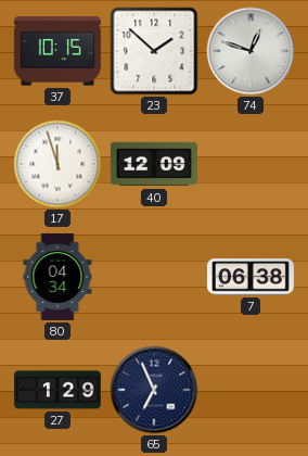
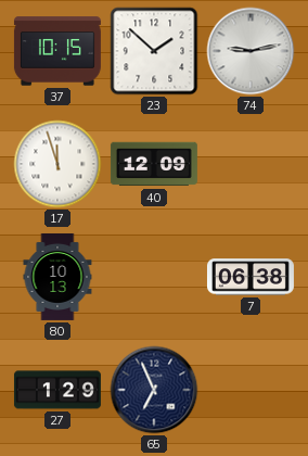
74: 12:48 -> 9:13
80: 04:34 -> 10:13
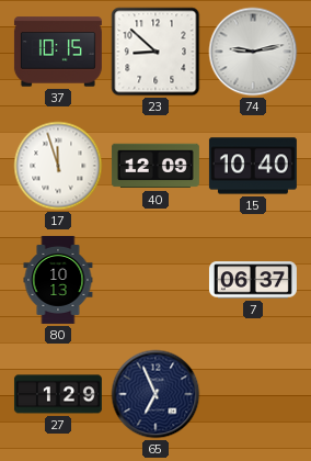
23: 1:52 -> 8:52
15: none -> 10:40
7: 06:38 -> 06:37
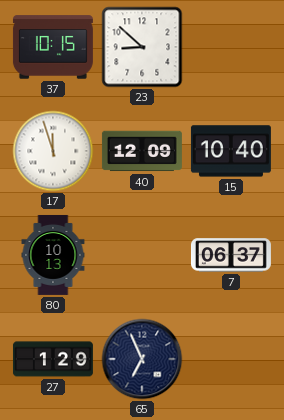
74: 9:13 -> none
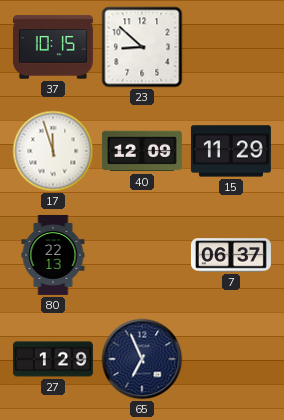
15: 10:40 -> 11:29
80: 10:13 -> 22:13
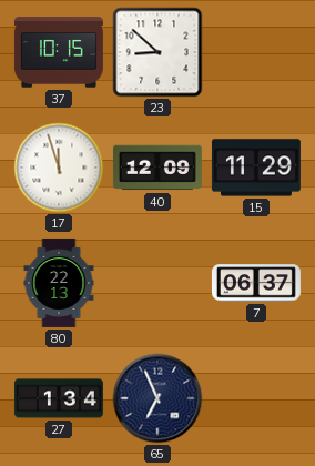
27: 1:29 -> 1:34
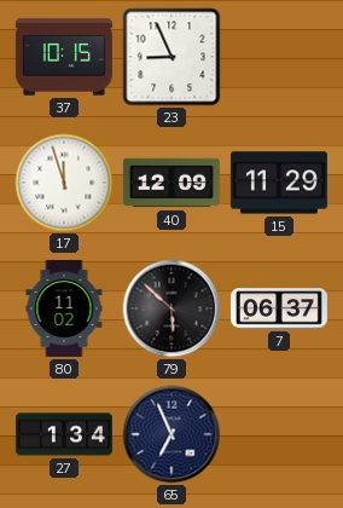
23: 8:52 -> 8:56
80: 22:13 -> 11:02
79: none -> 5:52
